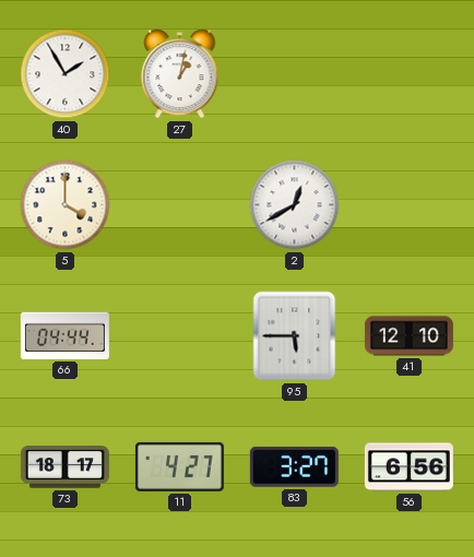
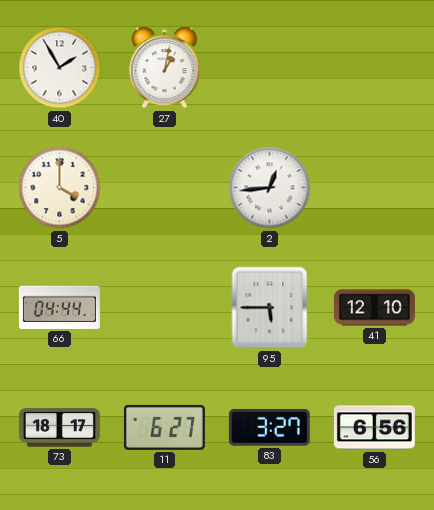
2: 12:40 -> 12:44
11: 4:27 -> 6:27
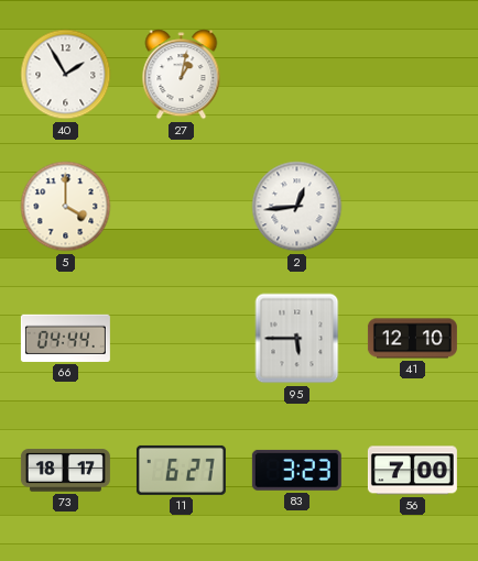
83: 3:27 -> 3:23
56: 6:56 -> 7:00
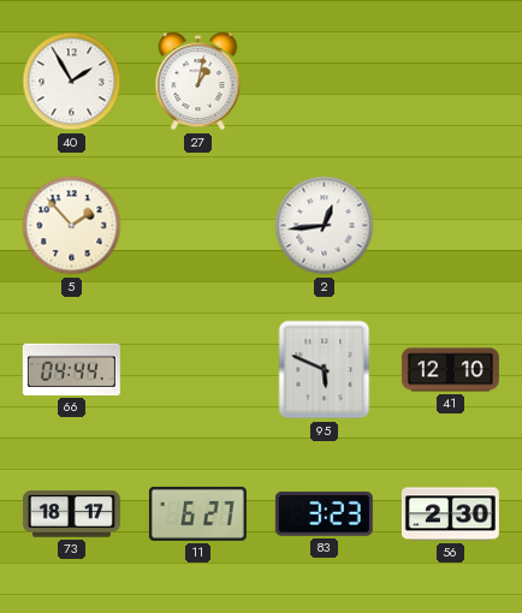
5: 4:00 -> 1:53
95: 5:45 -> 5:49
56: 7:00 -> 2:30
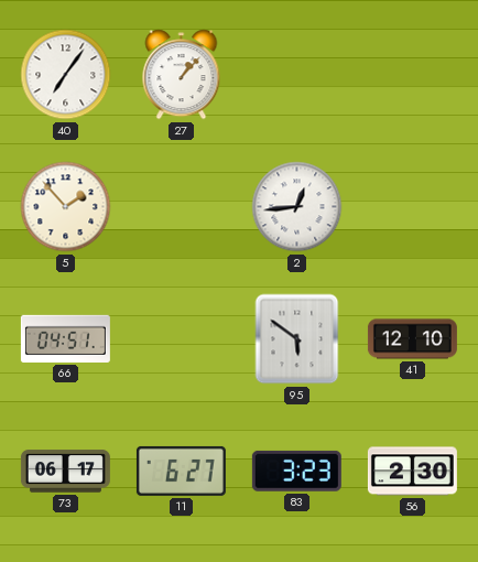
40: 1:55 -> 7:06
27: 1:02 -> 1:07
66: 04:44 -> 04:51
95: 5:49 -> 5:51
73: 18:17 -> 06:17
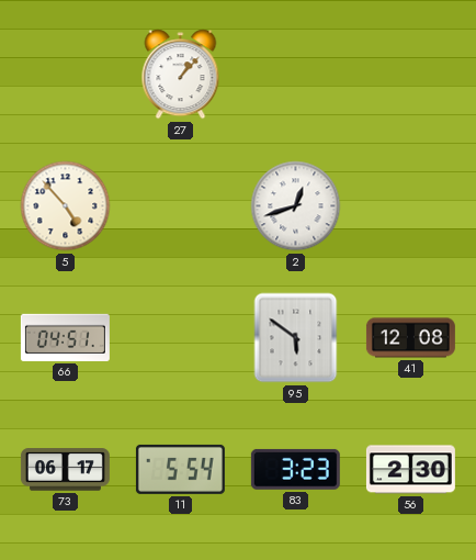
40: 7:06 -> none
5: 1:53 -> 4:53
2: 12:44 -> 12:42
41: 12:10 -> 12:08
11: 6:27 -> 5:54
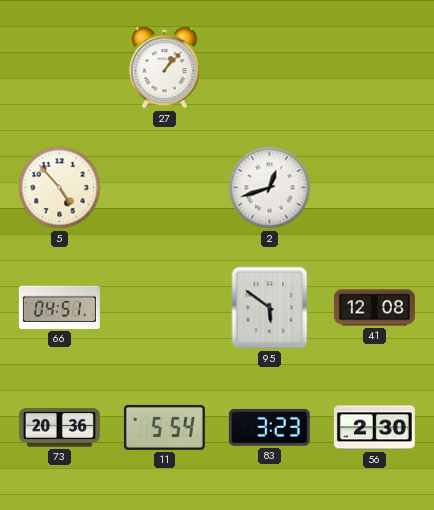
73: 06:17 -> 20:36
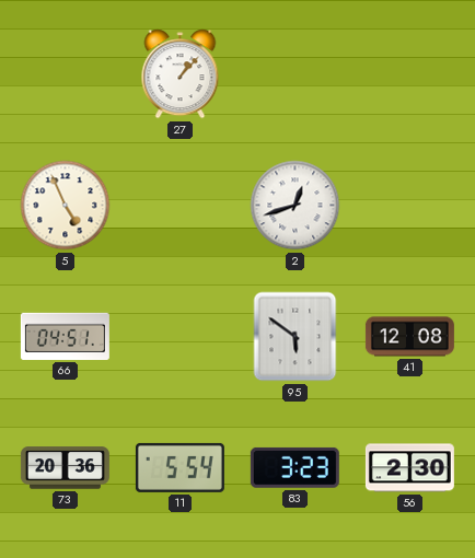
5: 4:53 -> 4:56
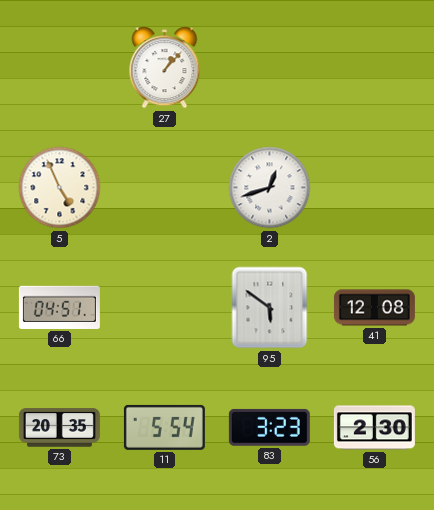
73: 20:36 -> 20:35
